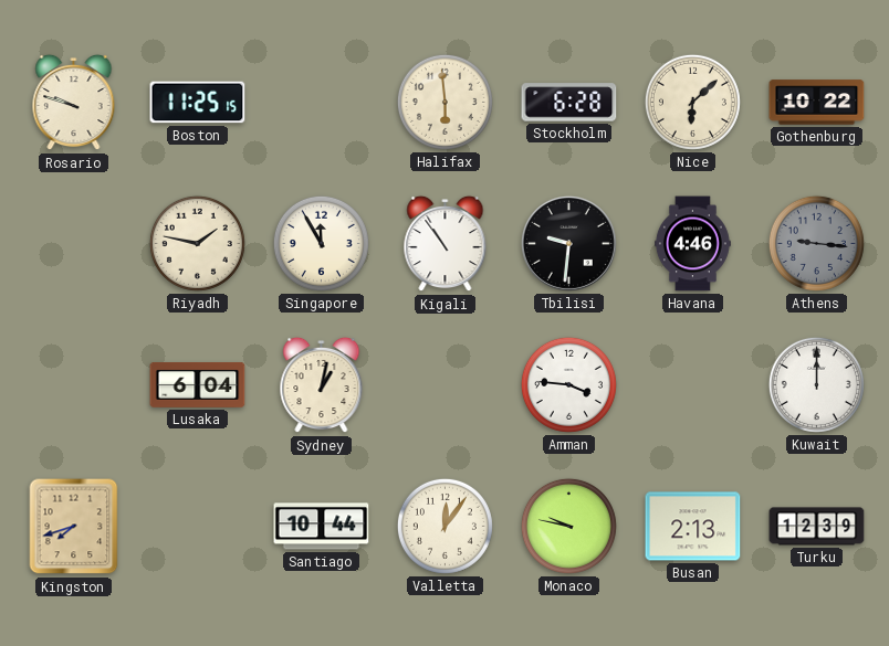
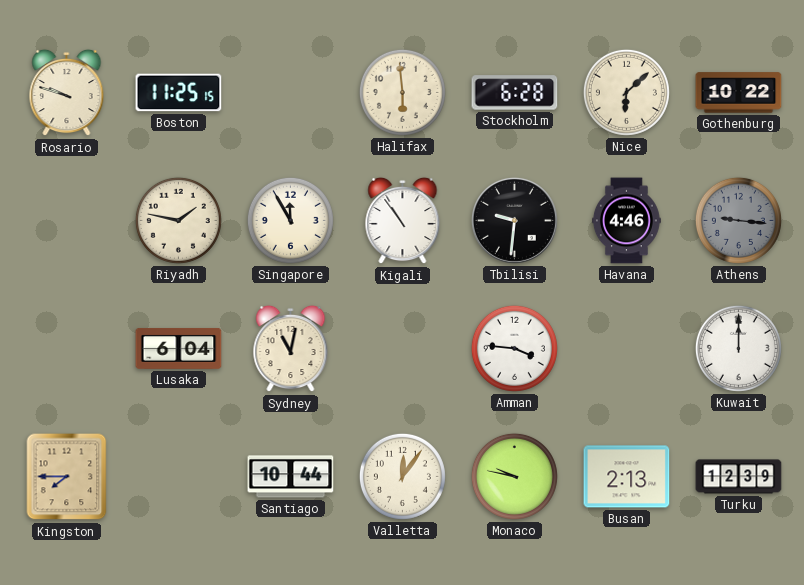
Sydney: 1:02 -> 11:02
Kingston: 7:42 -> 7:45
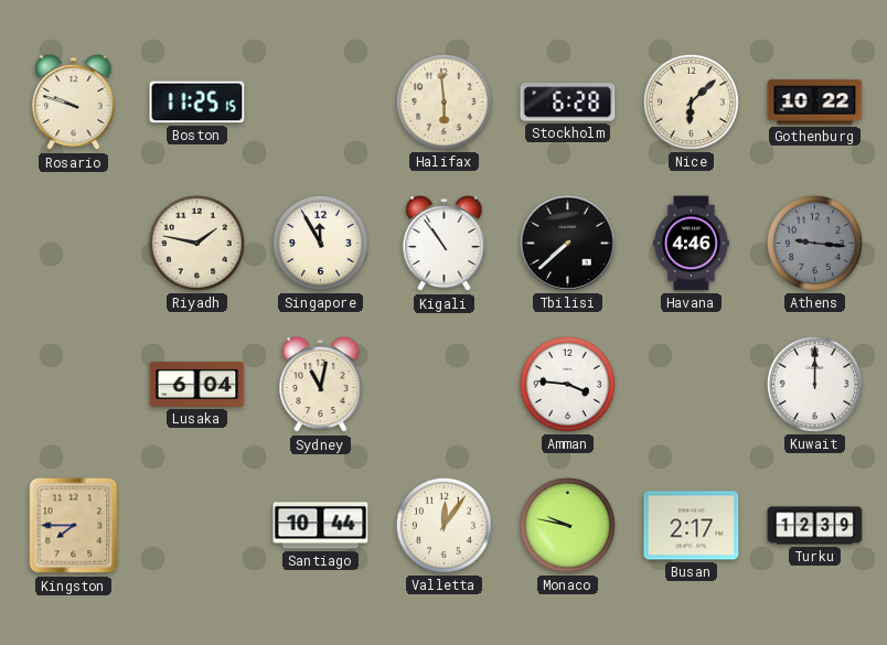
Tbilisi: 9:31 -> 7:38
Busan: 2:13 -> 2:17
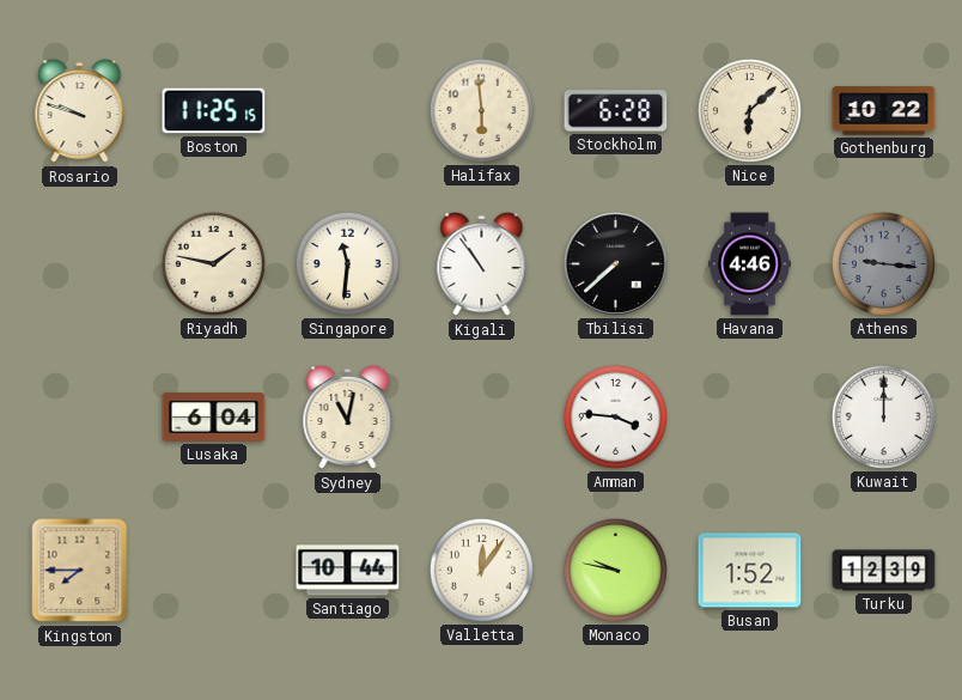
Singapore: 11:55 -> 11:31
Busan: 2:17 -> 1:52
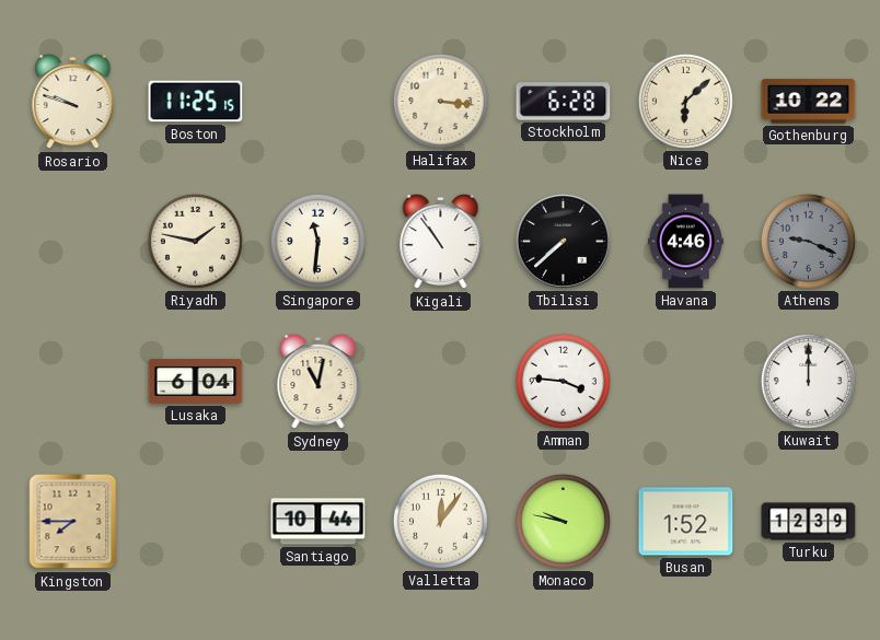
Halifax: 5:59 -> 3:16
Athens: 9:16 -> 9:19
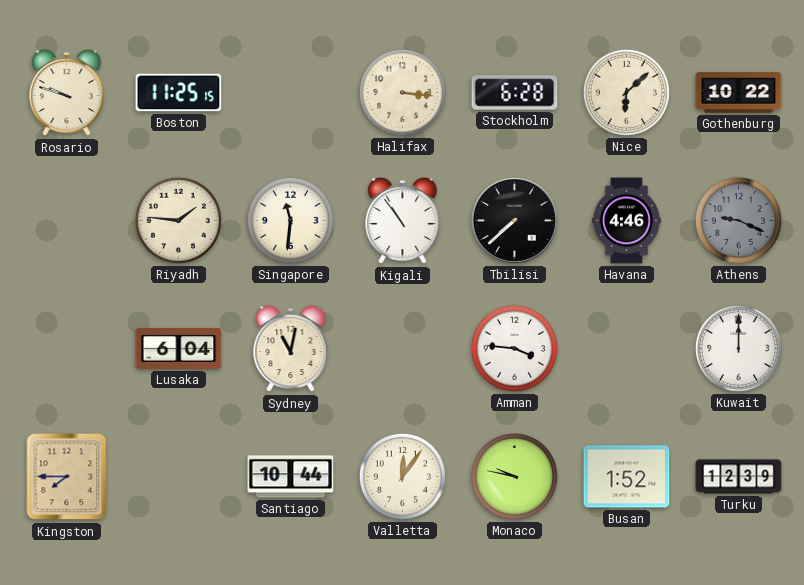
Riyadh: 1:47 -> 1:46
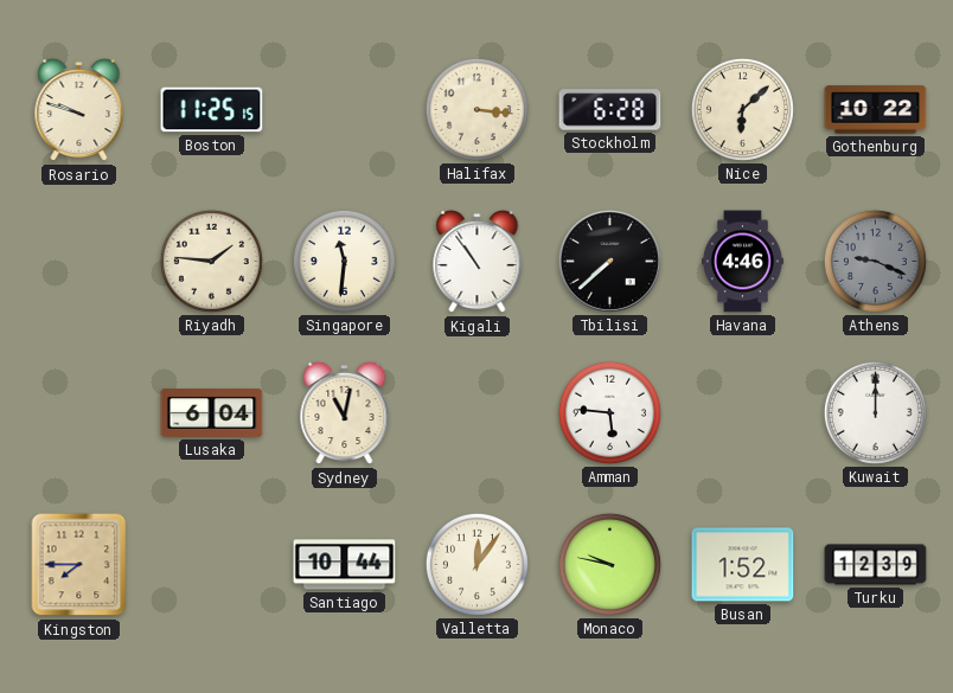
Amman: 3:46 -> 5:46
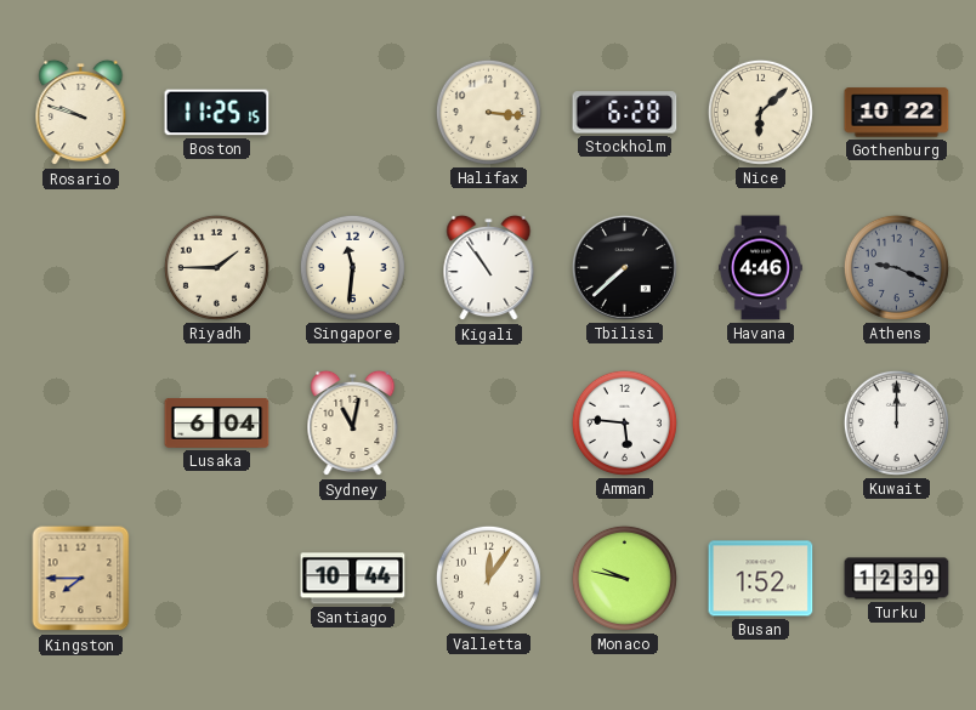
Riyadh: 1:46 -> 1:45
